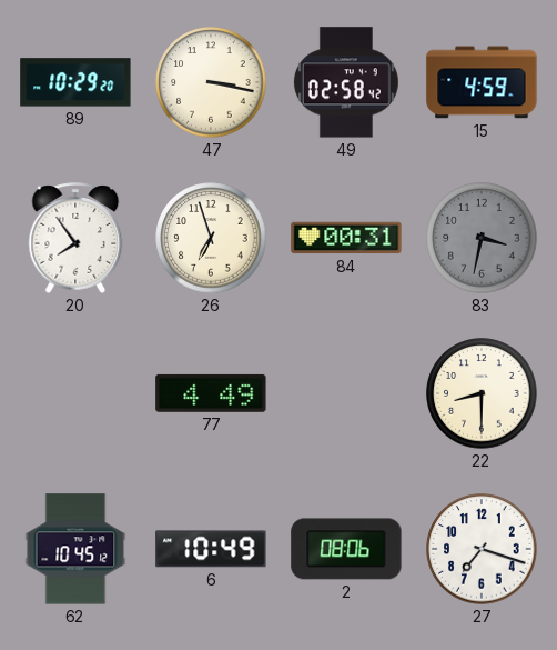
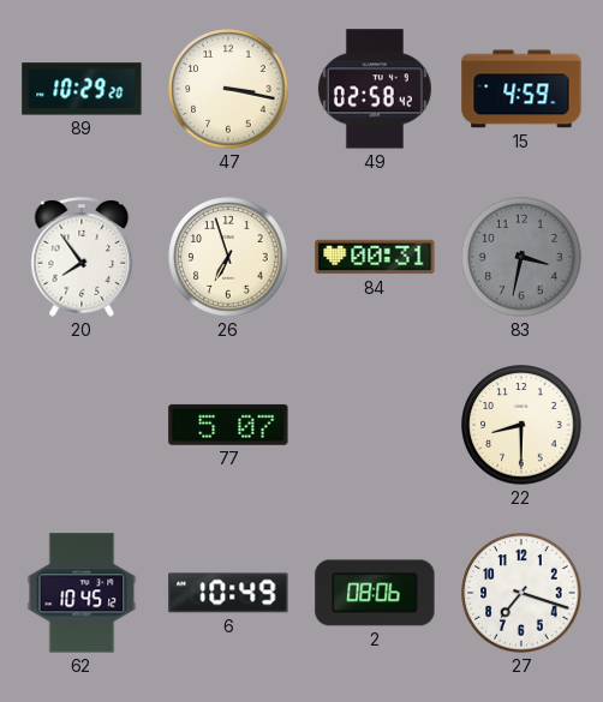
77: 4:49 -> 5:07
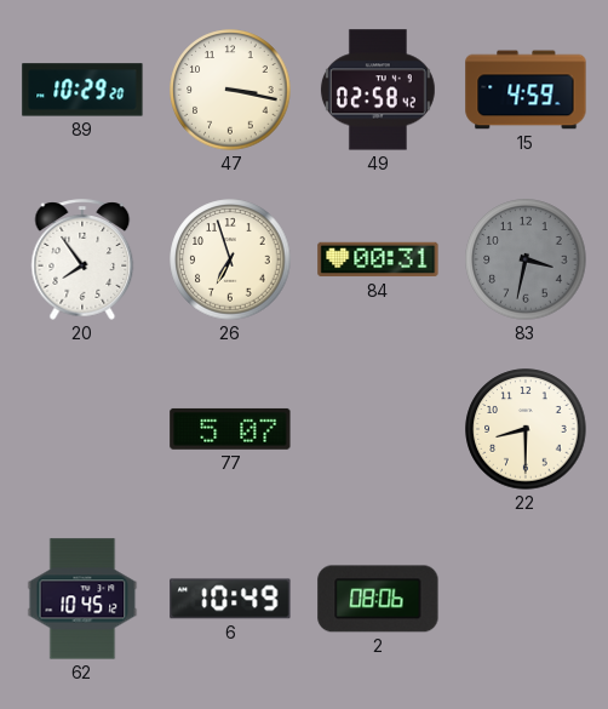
27: 7:18 -> none
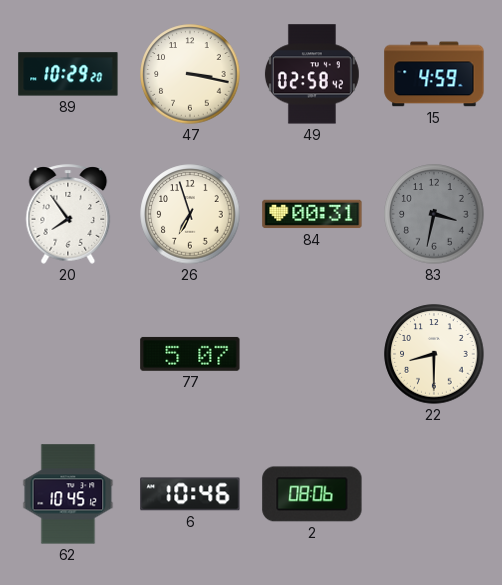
6: 10:49 -> 10:46
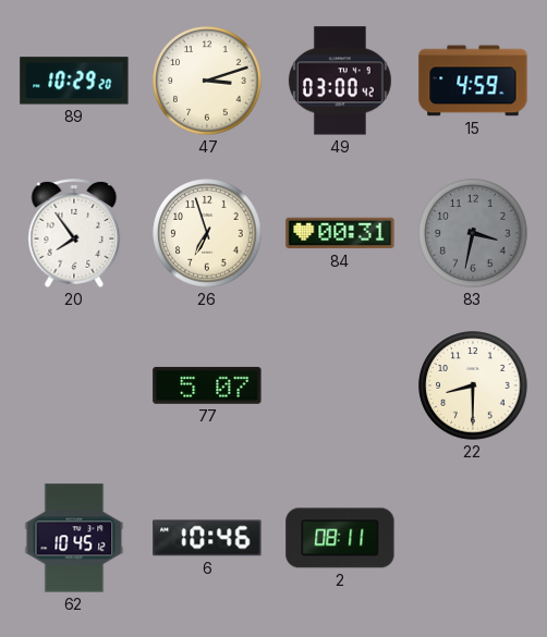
47: 3:17 -> 3:12
49: 02:58 -> 03:00
2: 08:06 -> 08:11
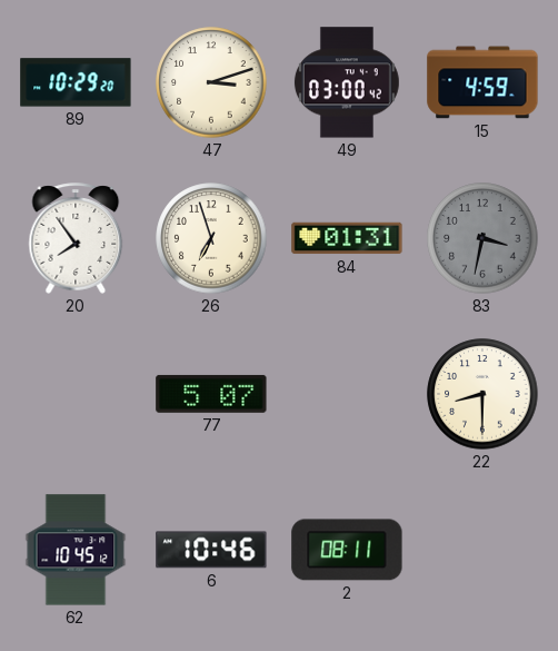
84: 00:31 -> 01:31
